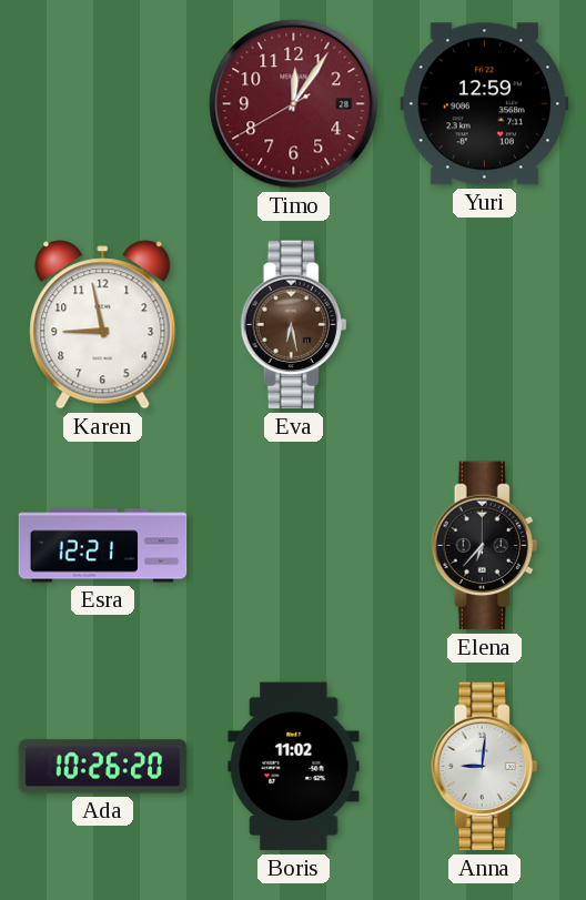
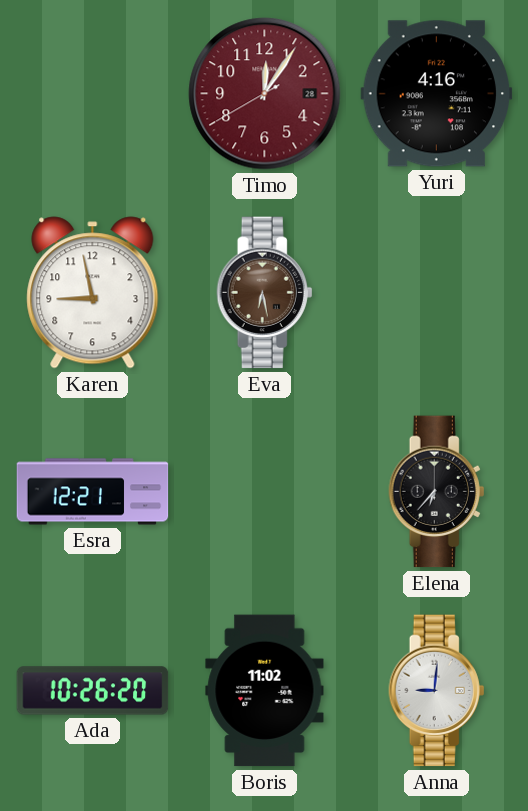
Yuri: 12:59 -> 4:16
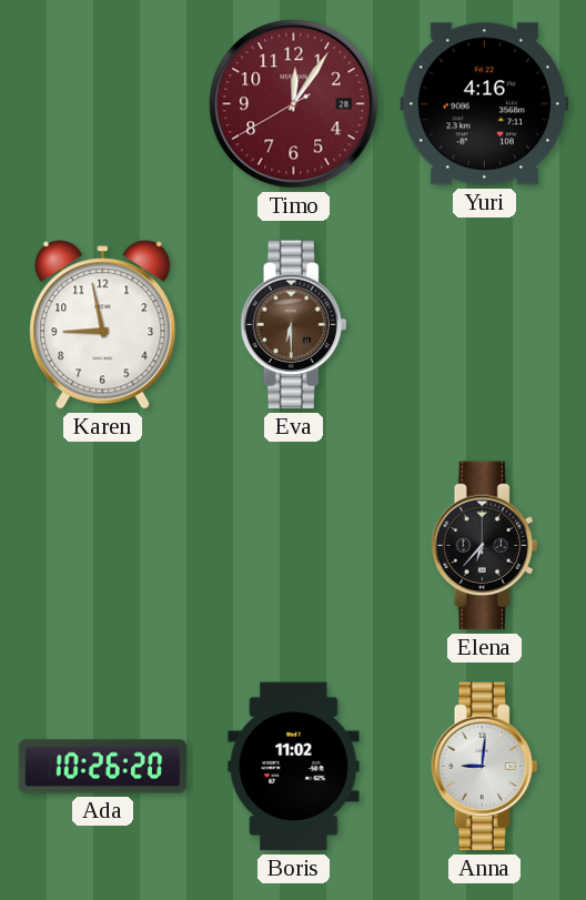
Eva: 6:28 -> 6:30
Esra: 12:21 -> none
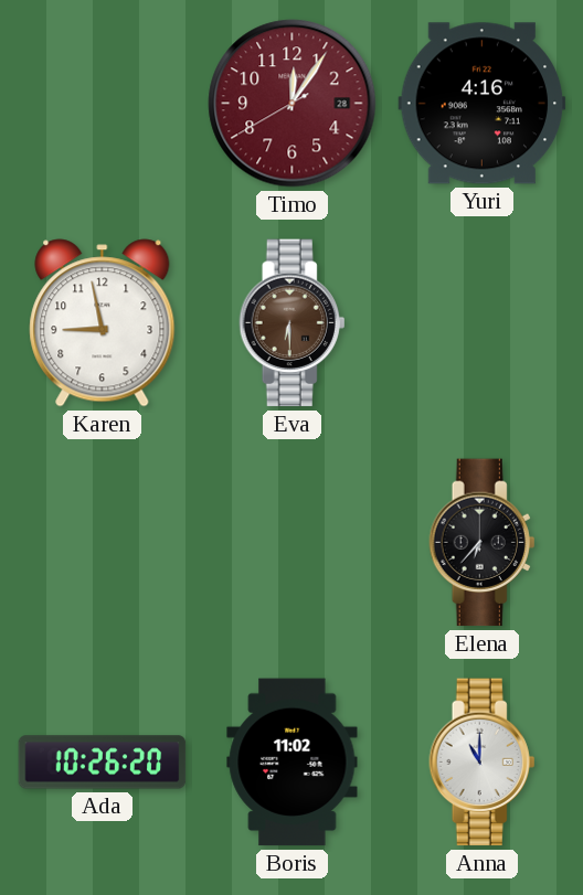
Anna: 9:01 -> 11:00
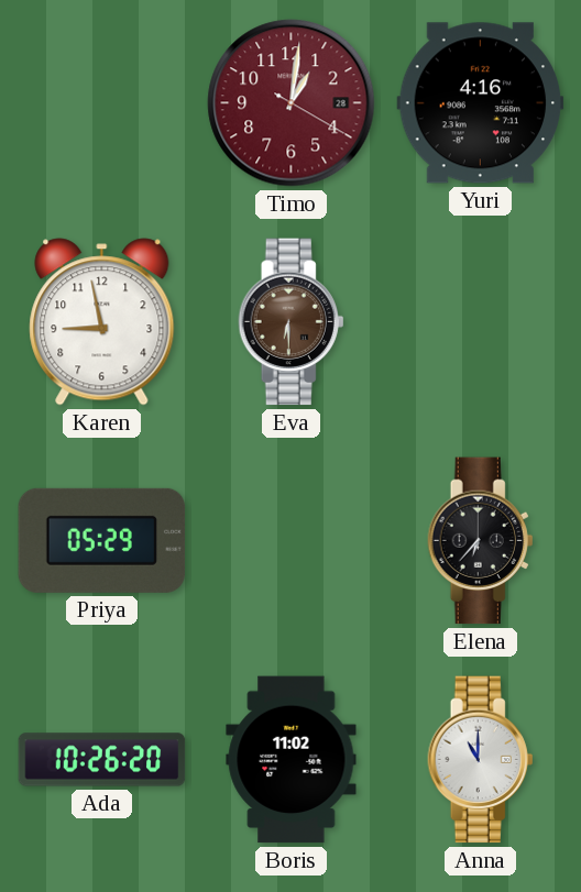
Timo: 12:05 -> 1:01
Priya: none -> 05:29
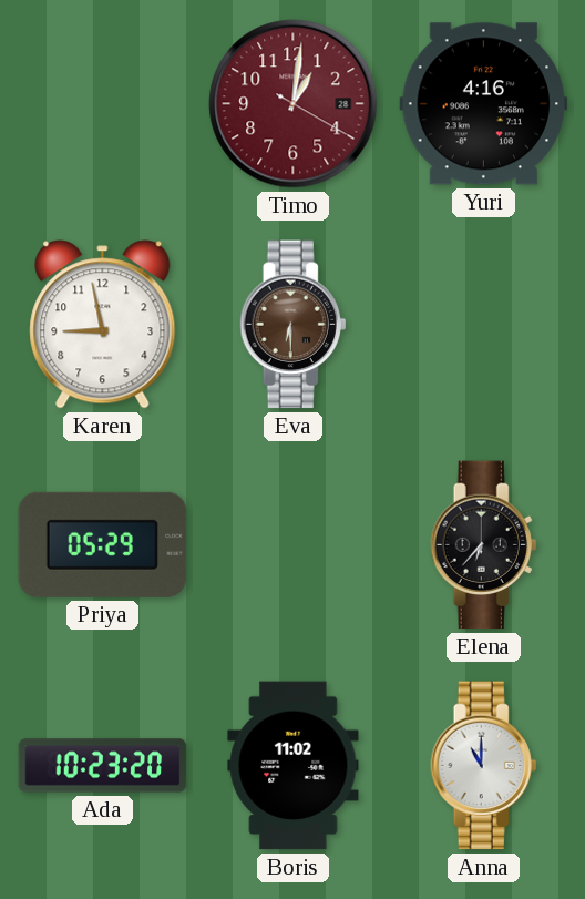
Ada: 10:26 -> 10:23
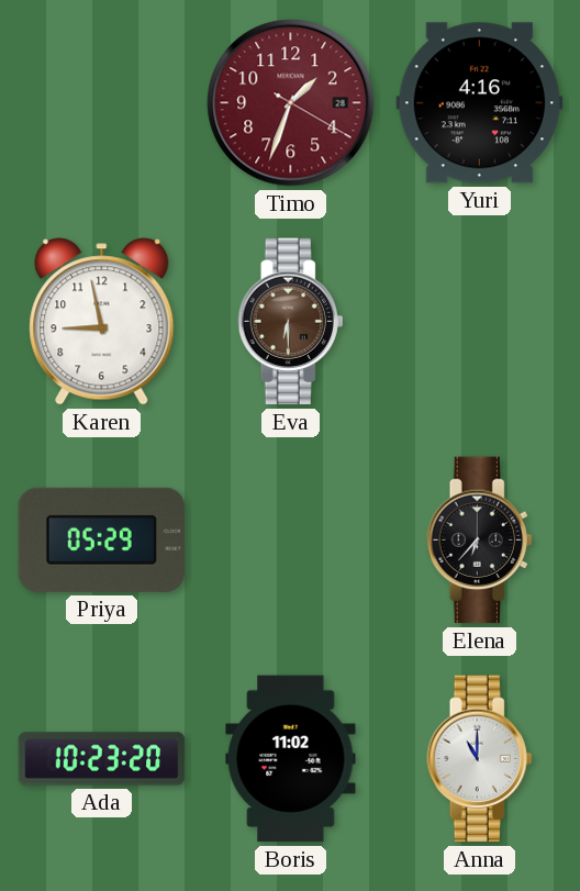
Timo: 1:01 -> 1:33
